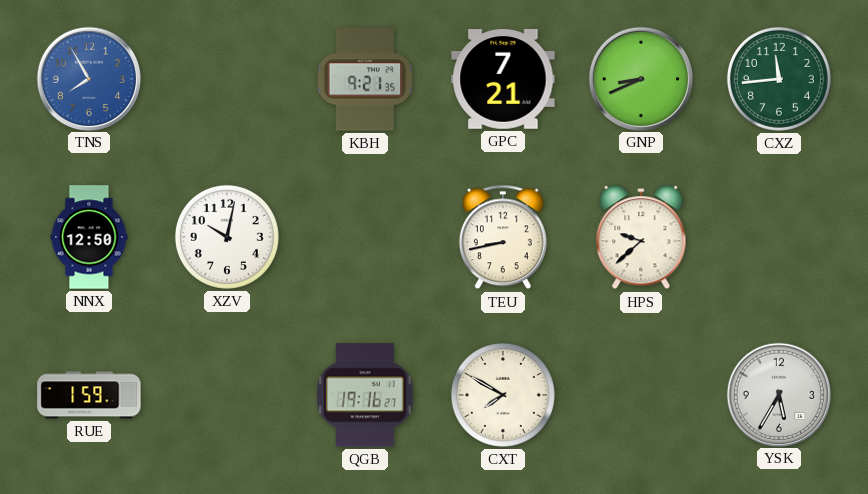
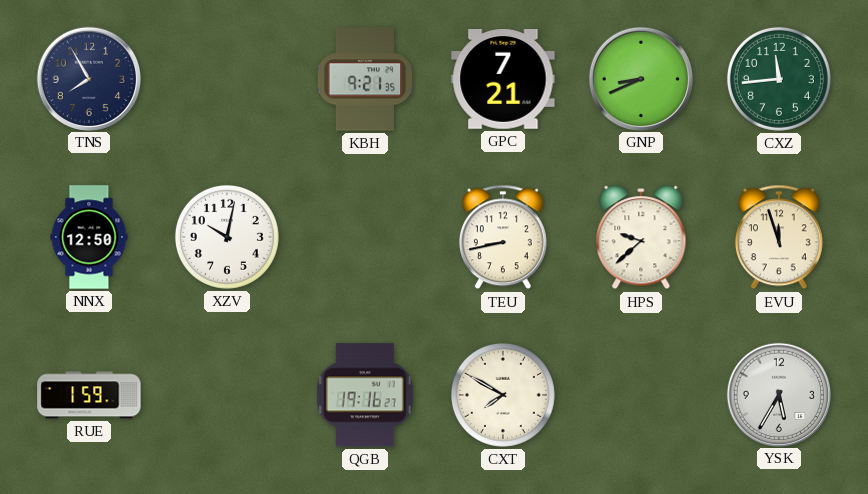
TNS dial: blue -> navy
EVU: none -> 11:57
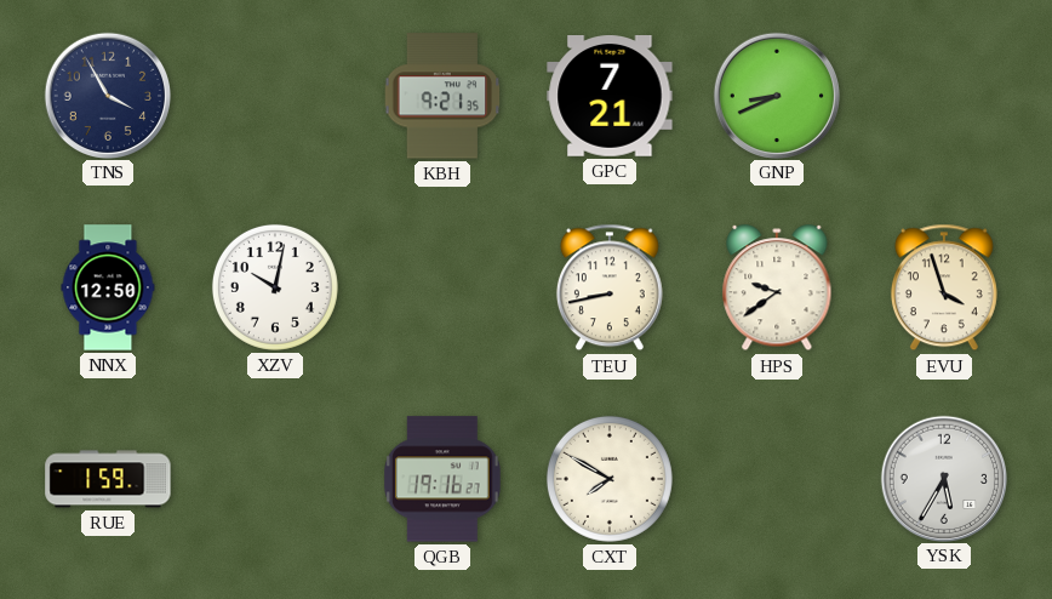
TNS: 7:55 -> 3:55
CXZ: 11:44 -> none
HPS: 9:38 -> 9:39
EVU: 11:57 -> 3:57
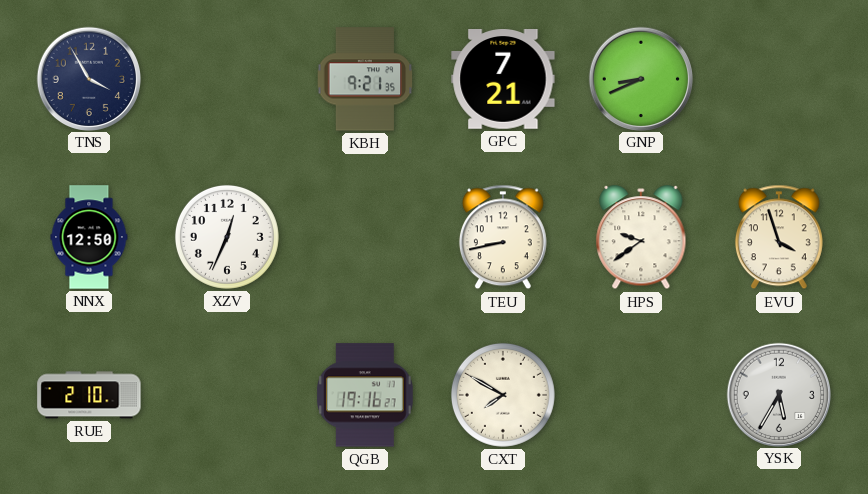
XZV: 10:02 -> 12:34
RUE: 1:59 -> 2:10
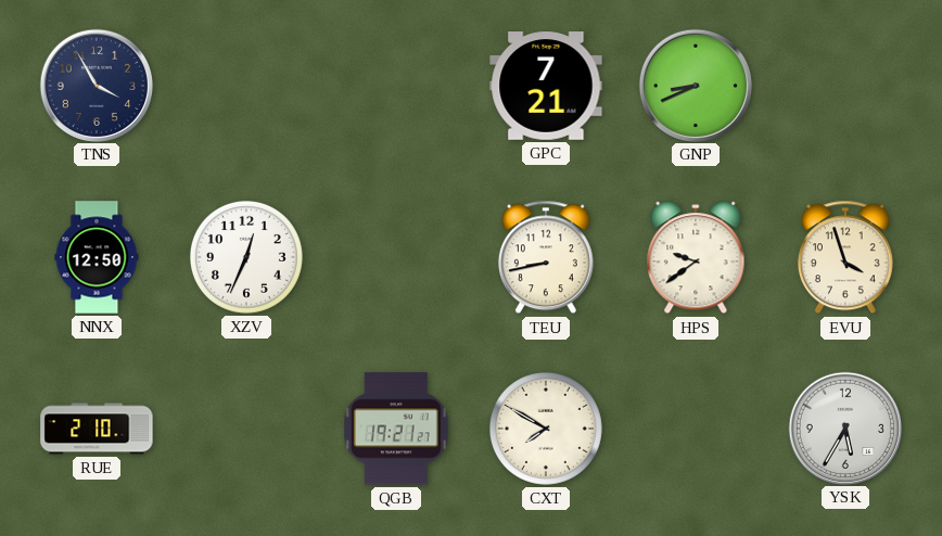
KBH: 9:21 -> none
QGB: 19:16 -> 19:21
